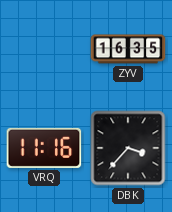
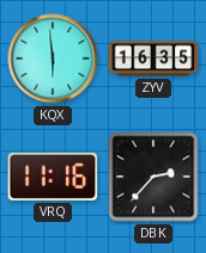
KQX: none -> 5:59
DBK: 3:37 -> 2:37
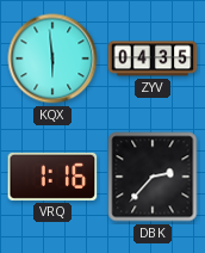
ZYV: 16:35 -> 04:35
VRQ: 11:16 -> 1:16
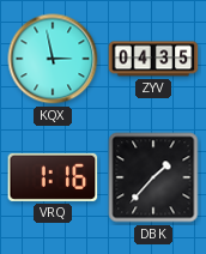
KQX: 5:59 -> 2:58
DBK: 2:37 -> 1:37
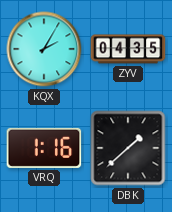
KQX: 2:58 -> 2:05
DBK: 1:37 -> 1:38
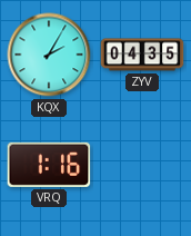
DBK: 1:38 -> none
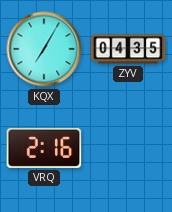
KQX: 2:05 -> 7:05
VRQ: 1:16 -> 2:16
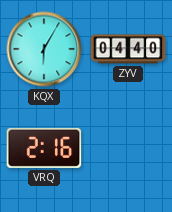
KQX: 7:05 -> 6:05
ZYV: 04:35 -> 04:40
